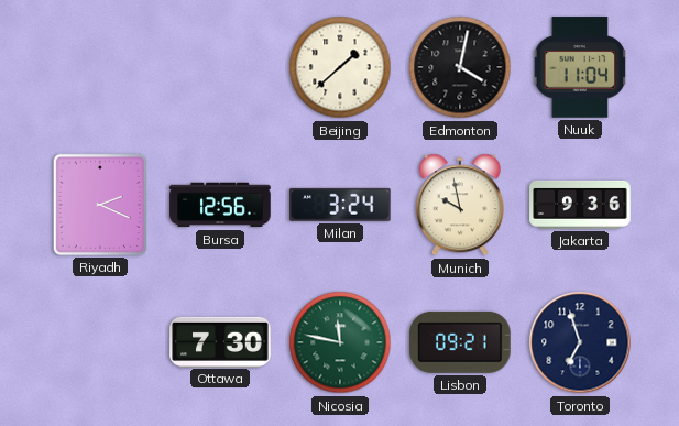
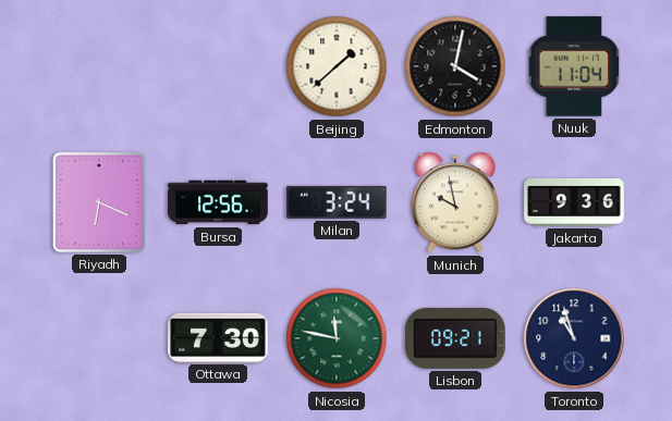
Riyadh: 2:19 -> 6:19
Toronto: 6:57 -> 10:57
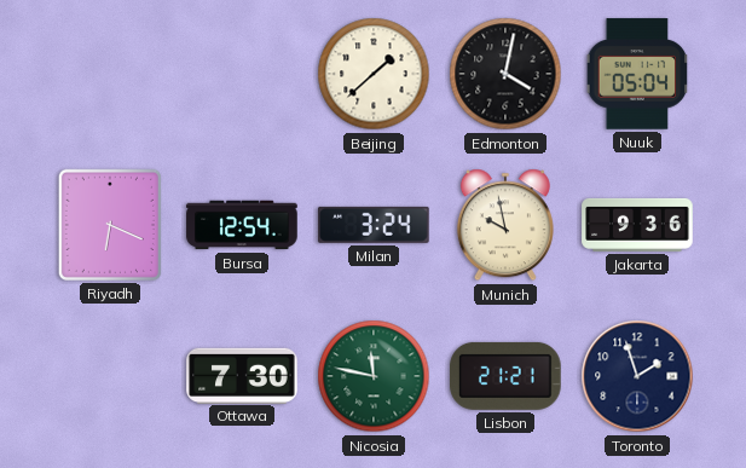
Nuuk: 11:04 -> 05:04
Bursa: 12:56 -> 12:54
Lisbon: 09:21 -> 21:21
Toronto: 10:57 -> 1:57
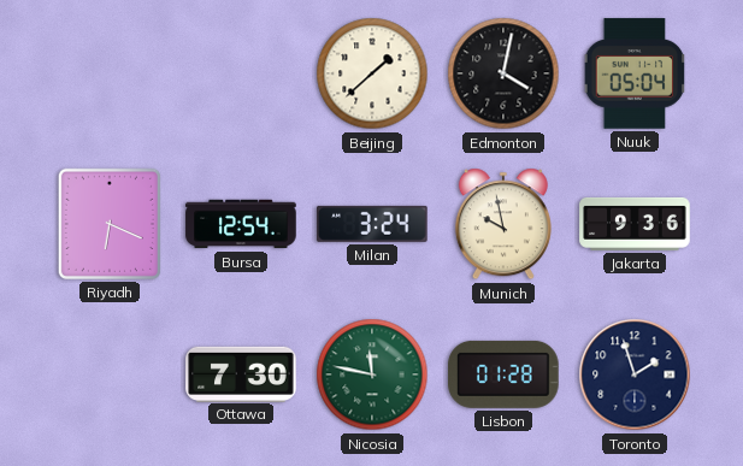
Lisbon: 21:21 -> 01:28
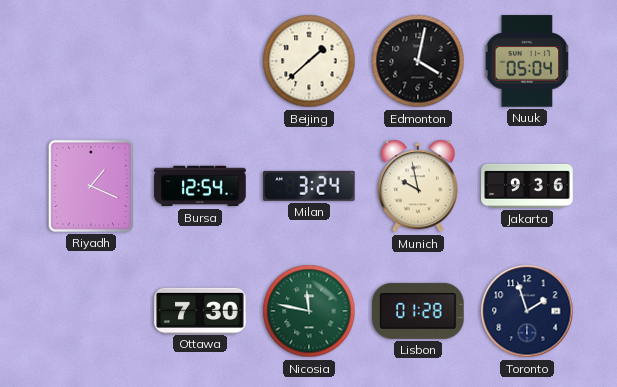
Riyadh: 6:19 -> 1:19
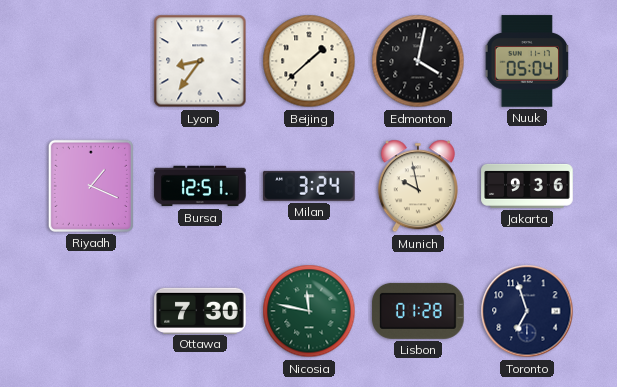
Lyon: none -> 8:36
Bursa: 12:54 -> 12:51
Toronto: 1:57 -> 6:57
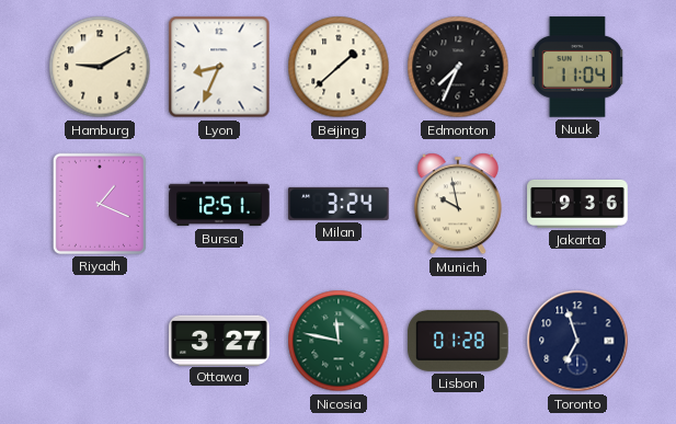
Hamburg: none -> 9:10
Lyon: 8:36 -> 8:34
Edmonton: 4:02 -> 7:34
Nuuk: 05:04 -> 11:04
Ottawa: 7:30 -> 3:27
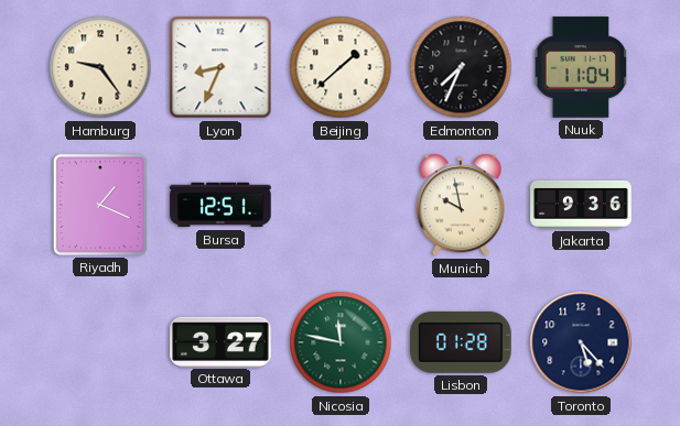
Hamburg: 9:10 -> 9:24
Milan: 3:24 -> none
Toronto: 6:57 -> 5:23
